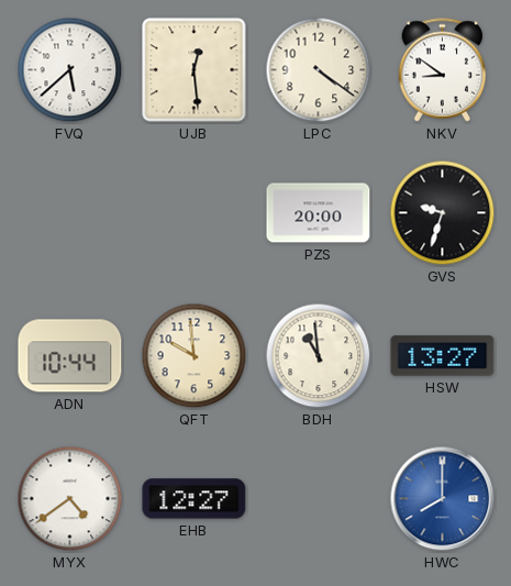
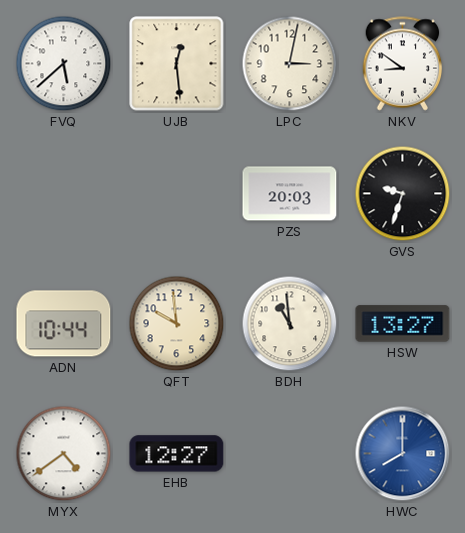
LPC: 4:21 -> 3:02
PZS: 20:00 -> 20:03
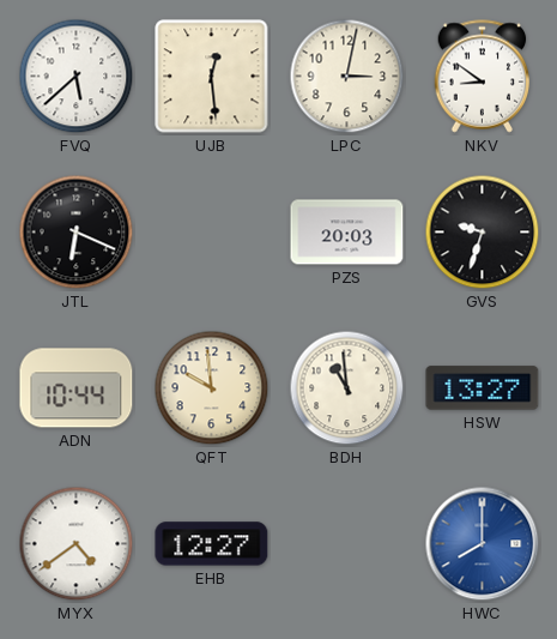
JTL: none -> 6:19
